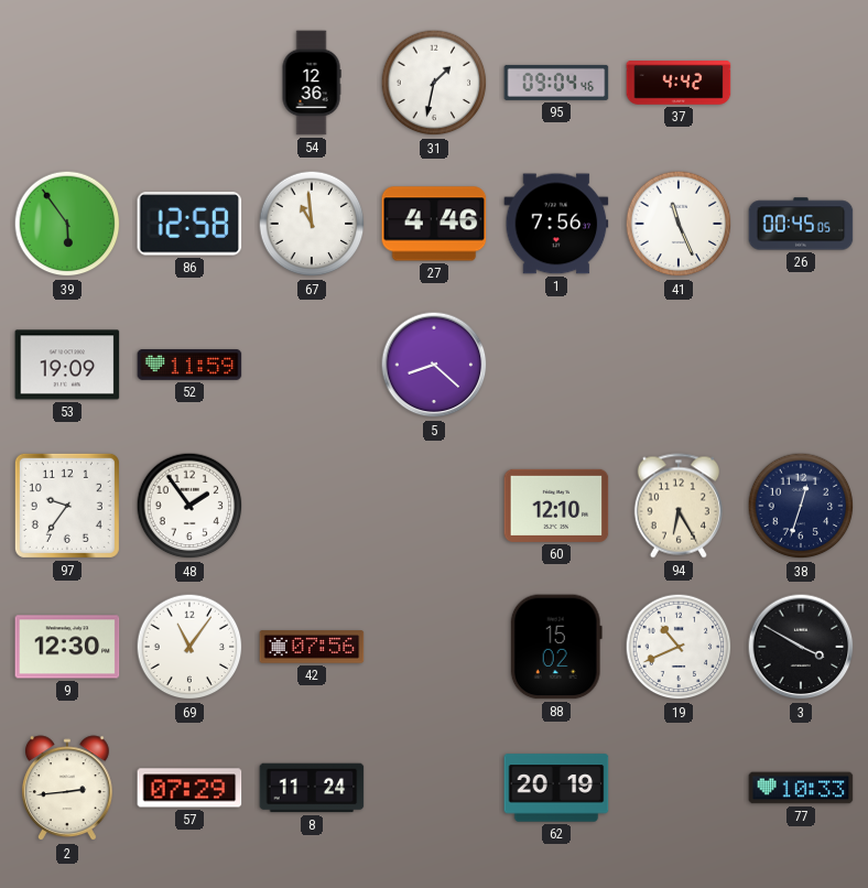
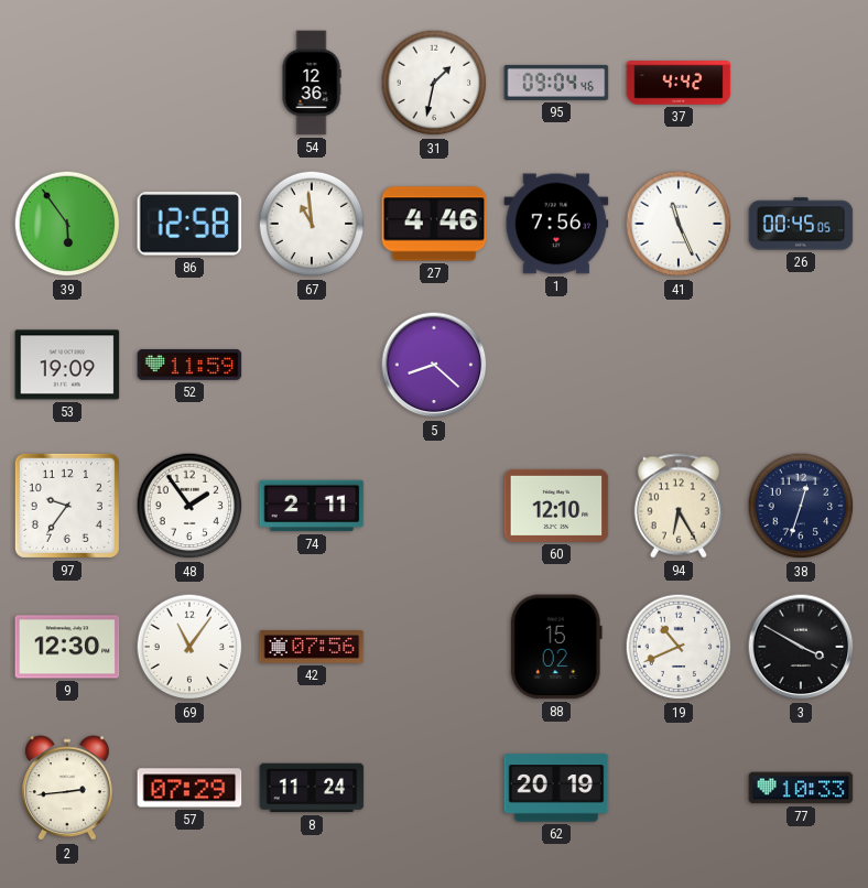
74: none -> 2:11
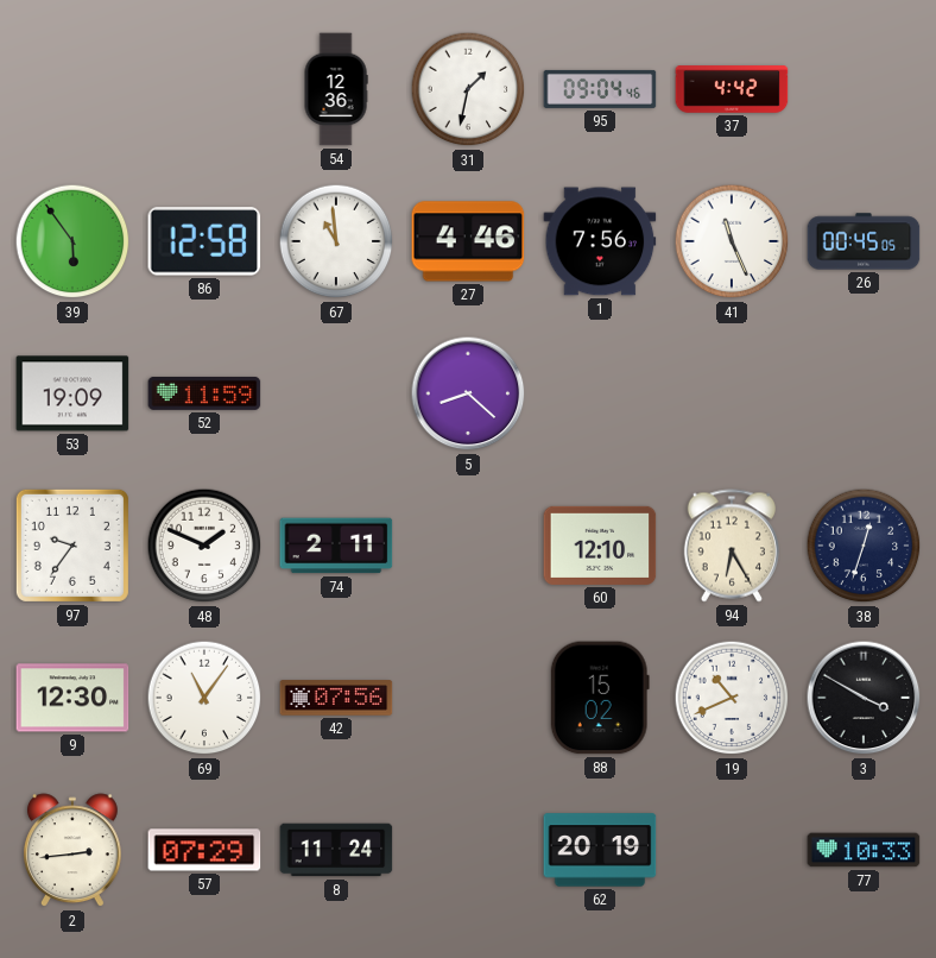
48: 1:54 -> 1:49
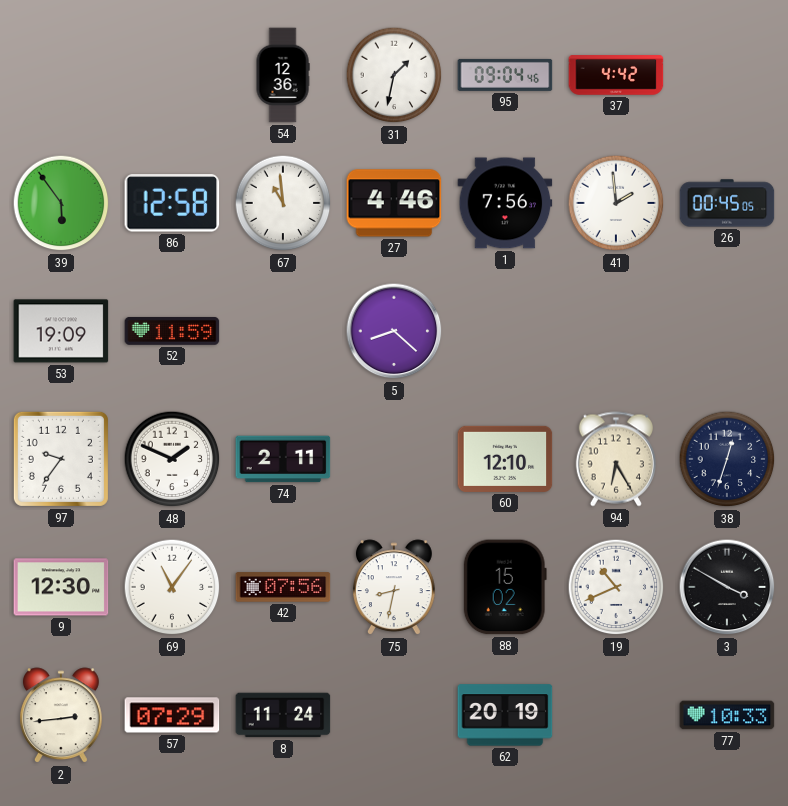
41: 11:26 -> 1:59
75: none -> 8:32
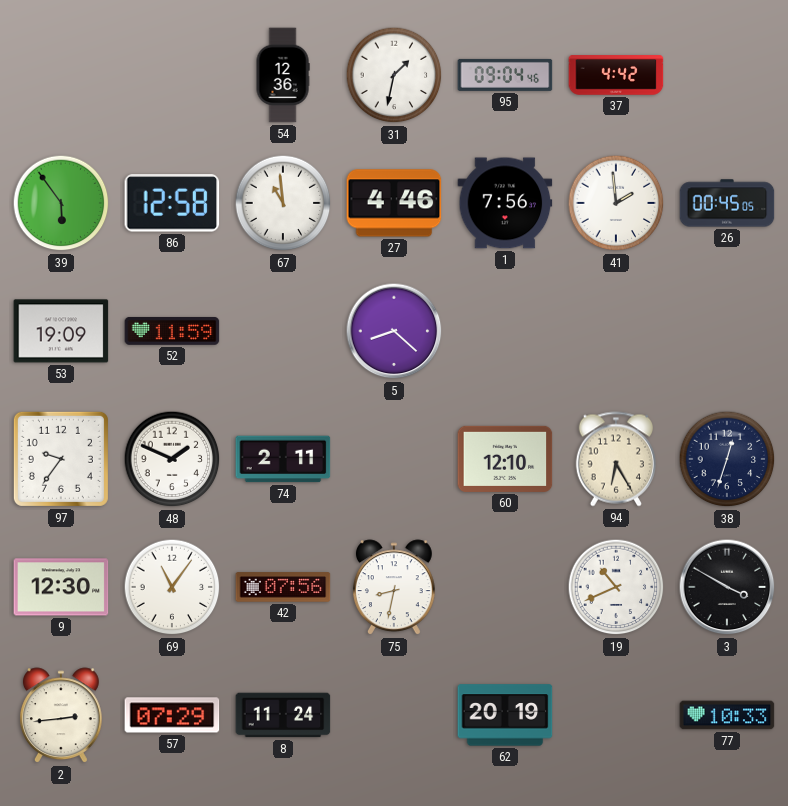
88: 15:02 -> none
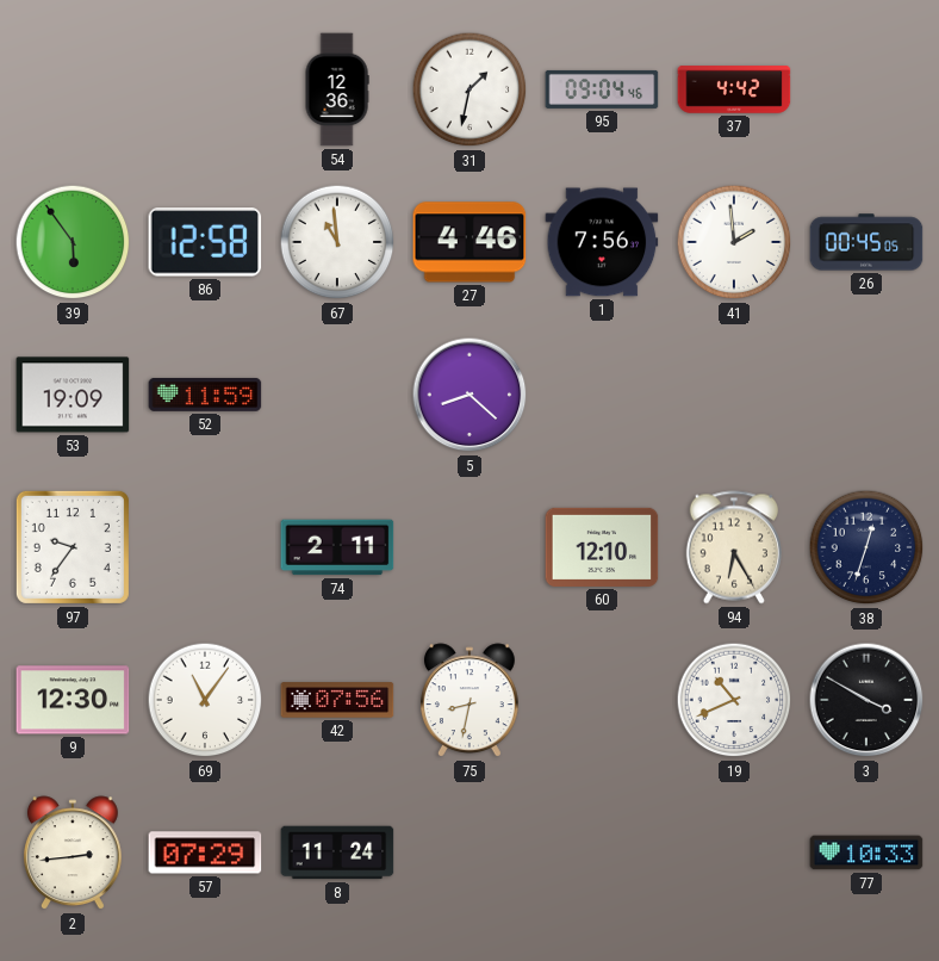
48: 1:49 -> none
62: 20:19 -> none
